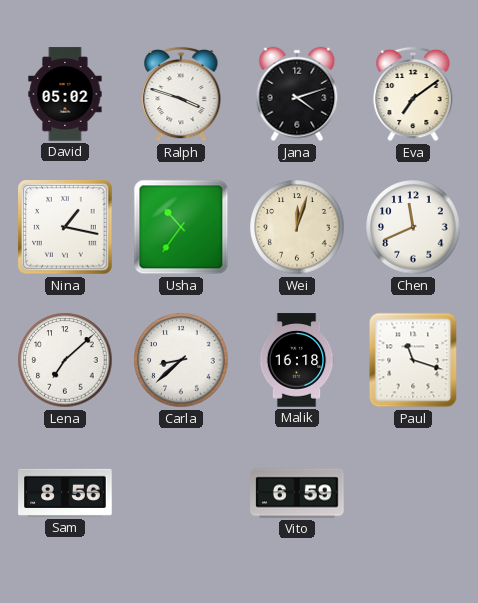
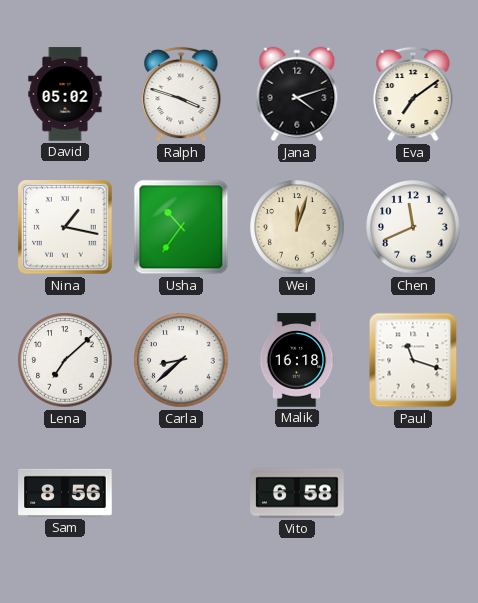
Vito: 6:59 -> 6:58
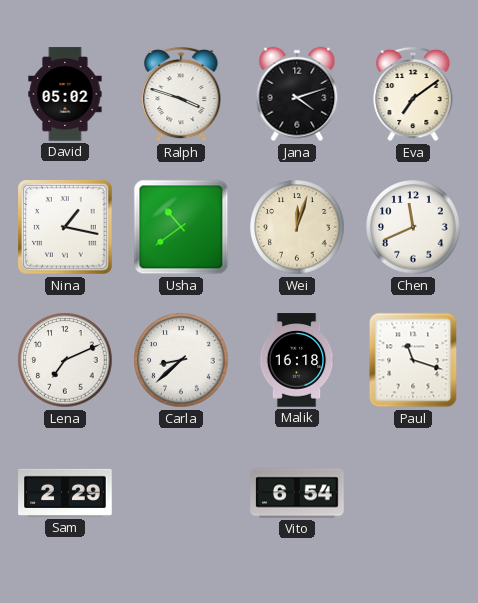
Usha: 10:36 -> 10:39
Lena: 7:08 -> 7:11
Sam: 8:56 -> 2:29
Vito: 6:58 -> 6:54
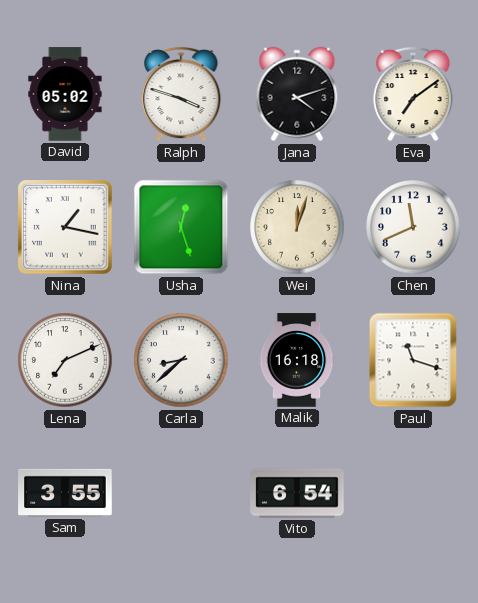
Usha: 10:39 -> 12:27
Sam: 2:29 -> 3:55
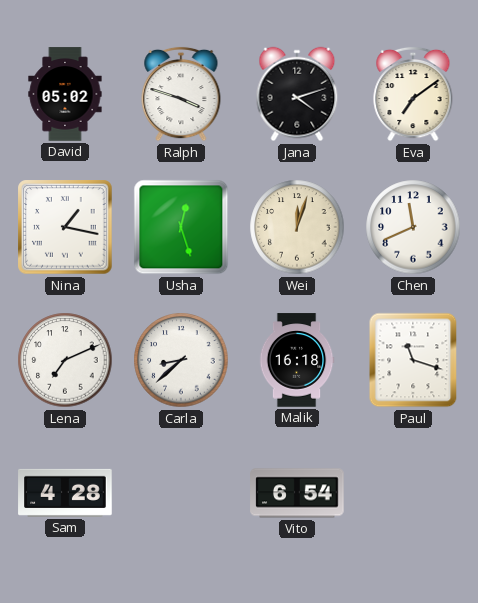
Sam: 3:55 -> 4:28
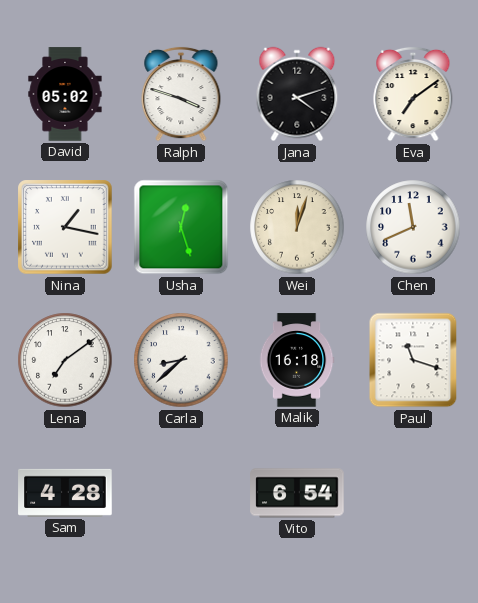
Lena: 7:11 -> 7:09
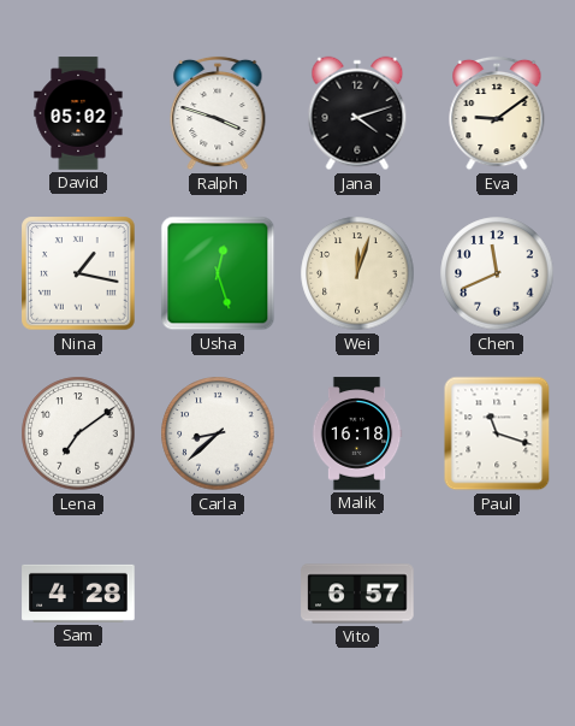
Eva: 7:09 -> 9:09
Vito: 6:54 -> 6:57
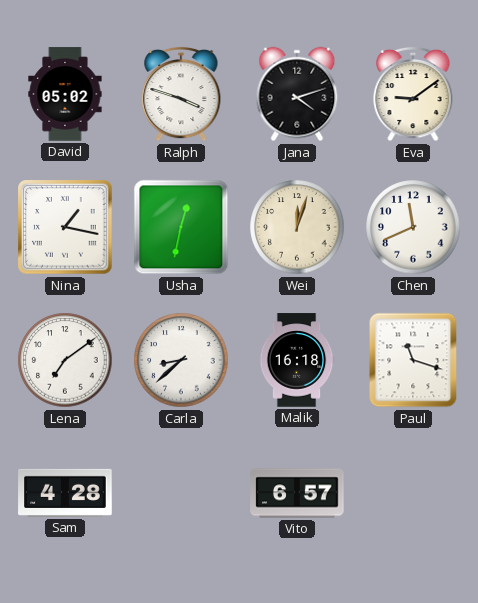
Usha: 12:27 -> 12:32
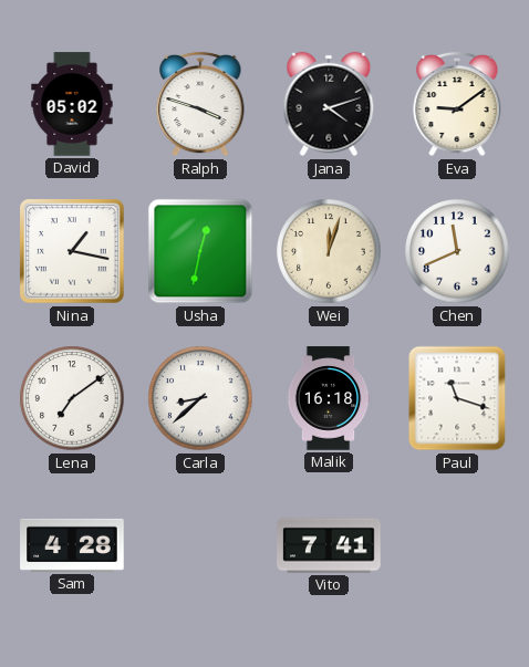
Vito: 6:57 -> 7:41
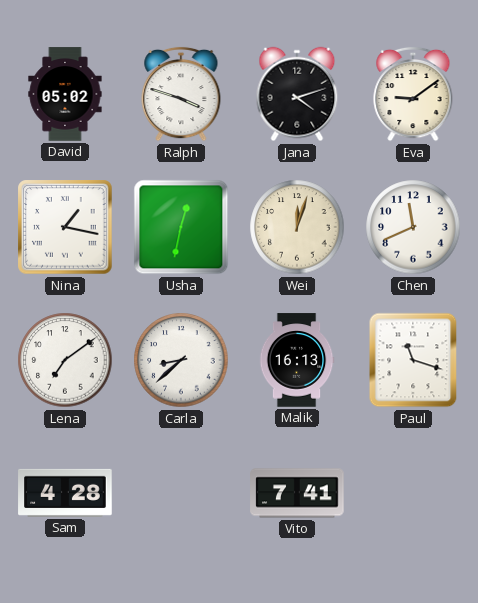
Malik: 16:18 -> 16:13
